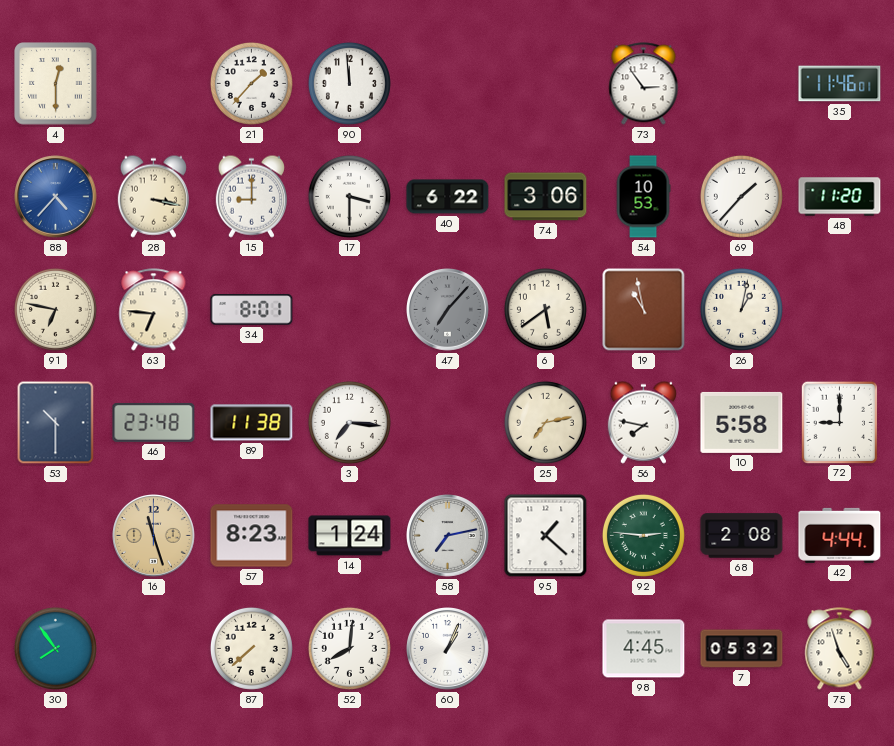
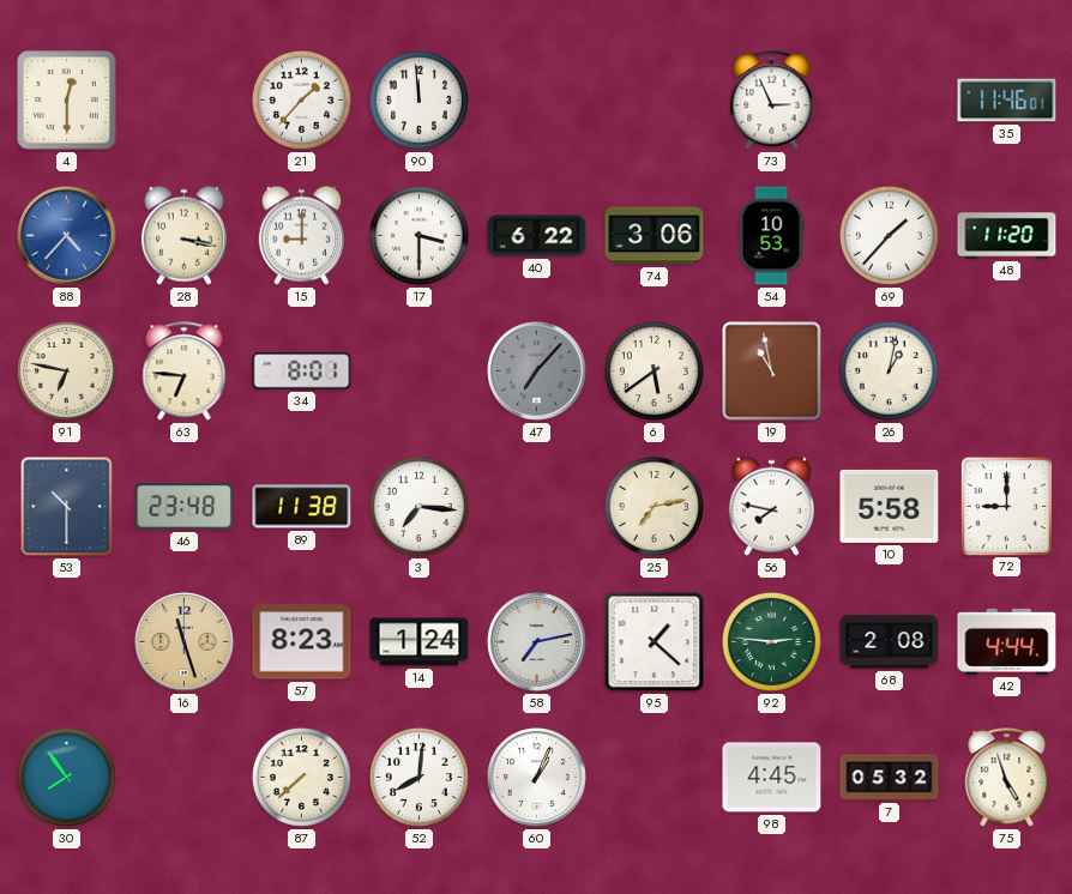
73: 2:54 -> 2:56
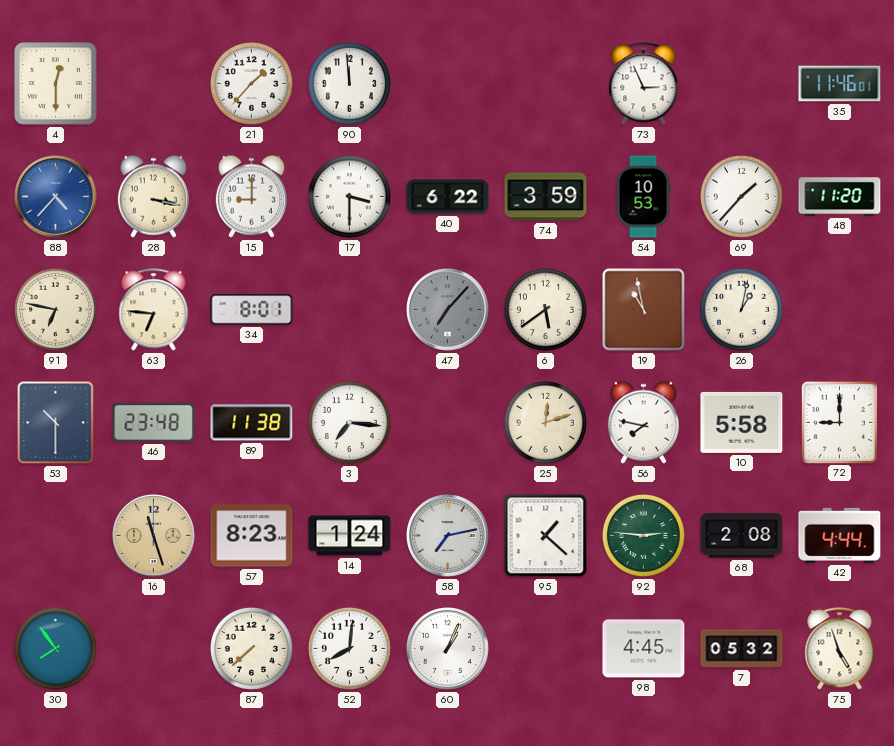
74: 3:06 -> 3:59
25: 7:13 -> 12:12
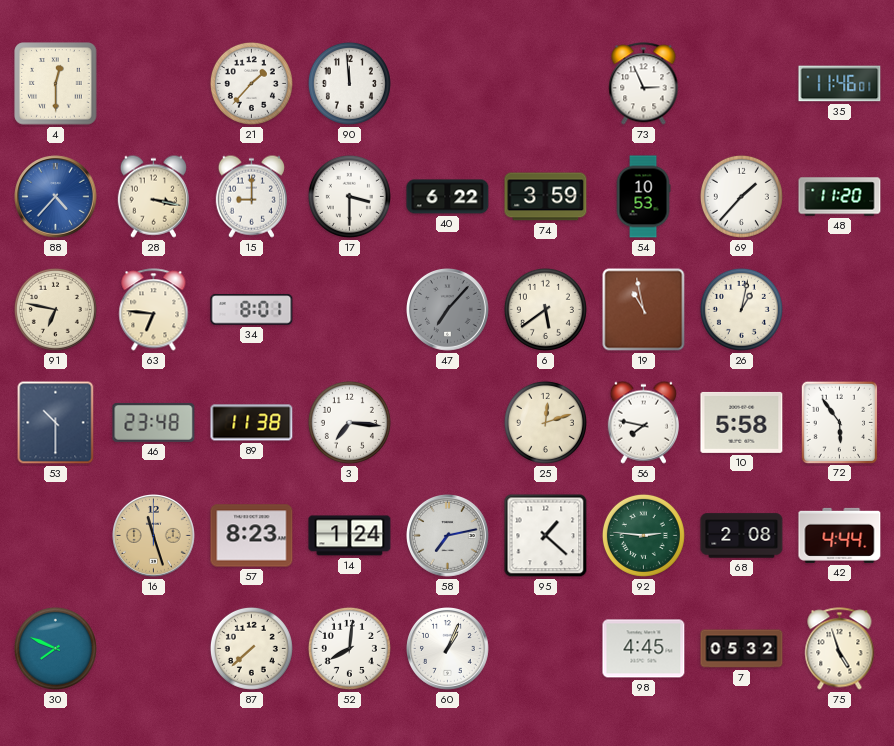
72: 9:00 -> 5:54
30: 7:54 -> 7:49
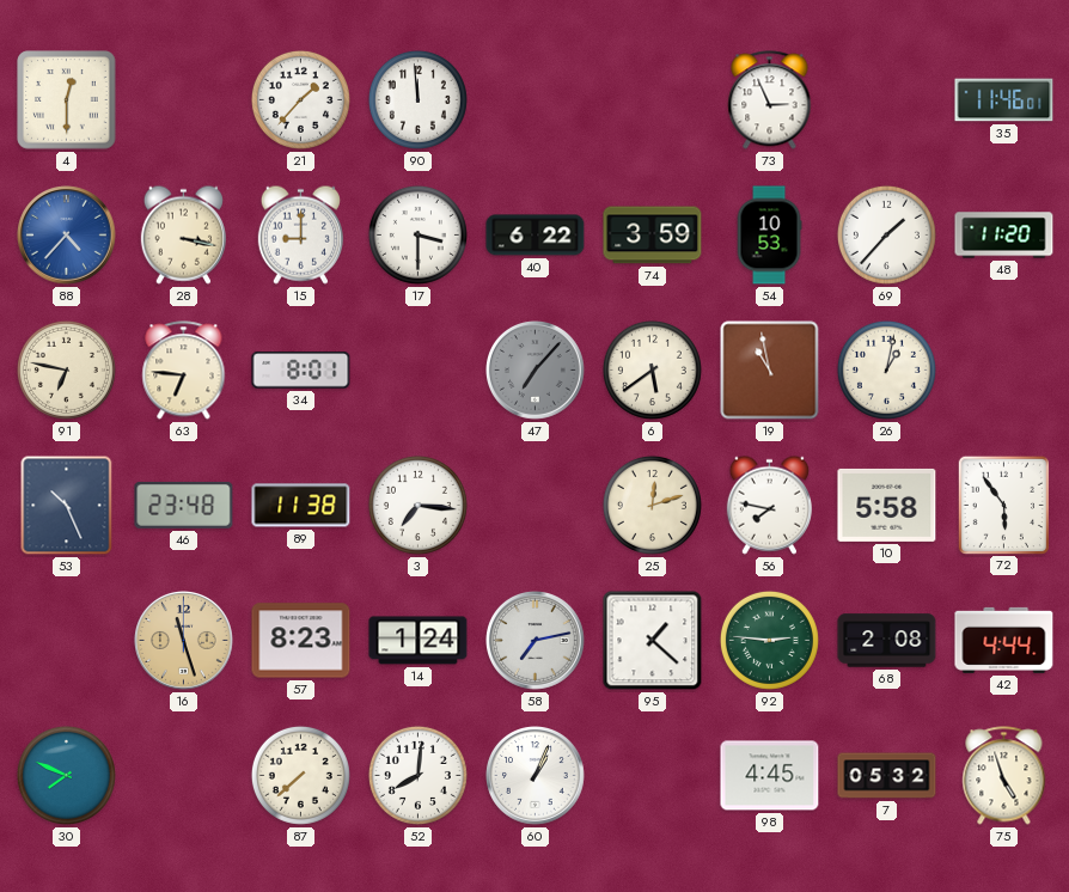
53: 10:30 -> 10:26
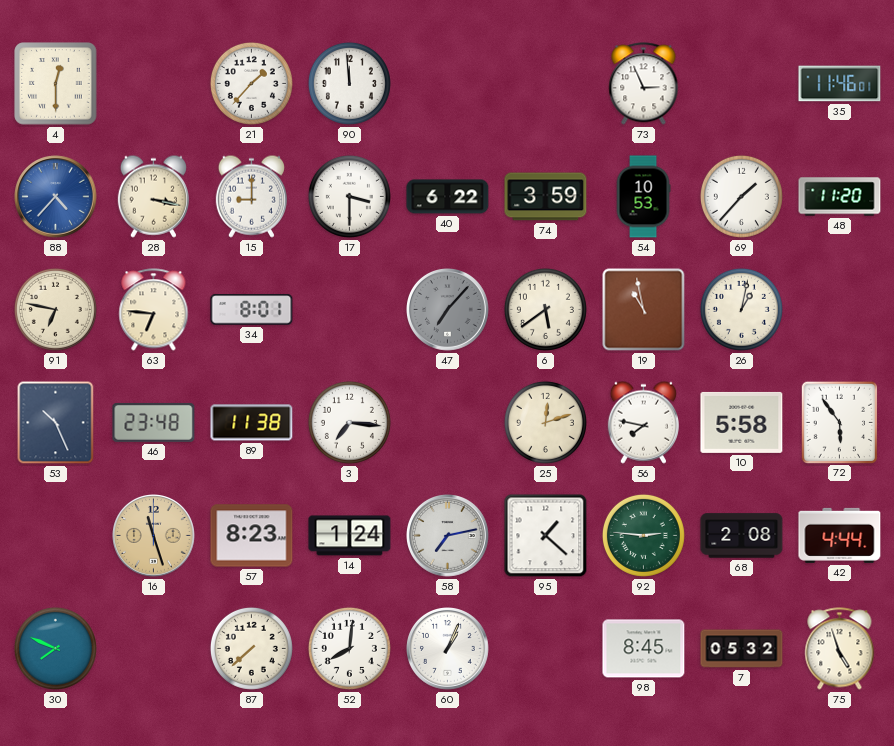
98: 4:45 -> 8:45
